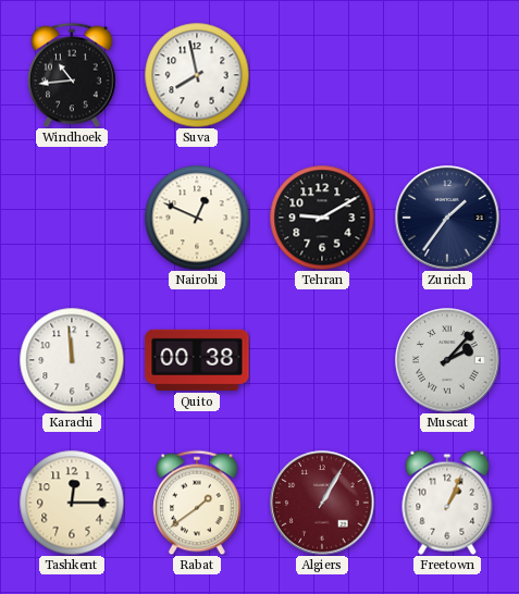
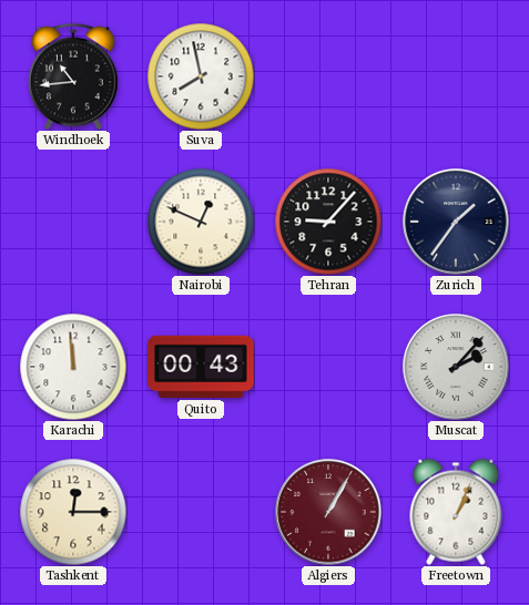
Tehran: 9:10 -> 9:07
Quito: 00:38 -> 00:43
Rabat: 1:39 -> none
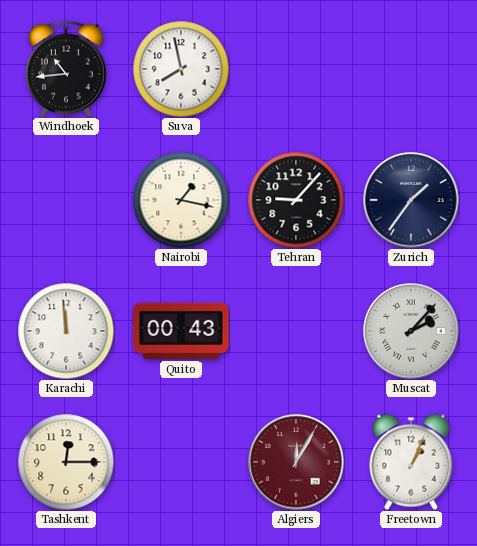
Nairobi: 12:49 -> 1:17
Algiers: 1:05 -> 12:05
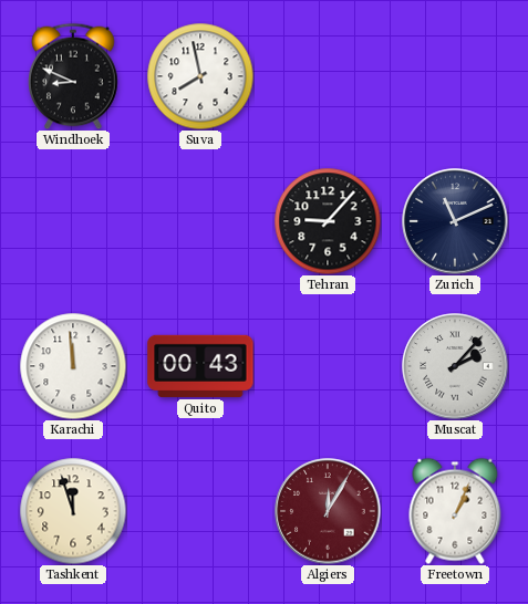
Windhoek: 10:44 -> 8:49
Nairobi: 1:17 -> none
Zurich: 1:36 -> 11:11
Tashkent: 12:15 -> 11:57
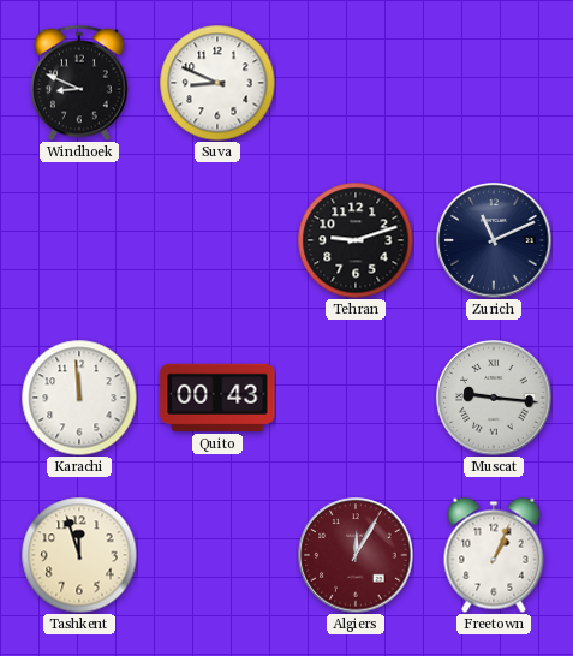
Suva: 7:58 -> 8:49
Tehran: 9:07 -> 9:12
Muscat: 2:07 -> 9:16
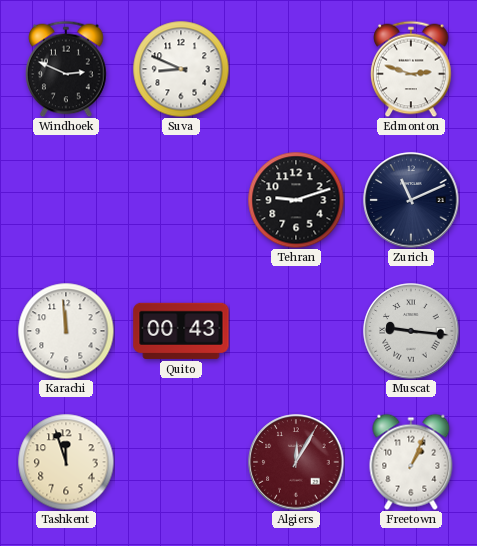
Windhoek: 8:49 -> 2:49
Edmonton: none -> 2:48
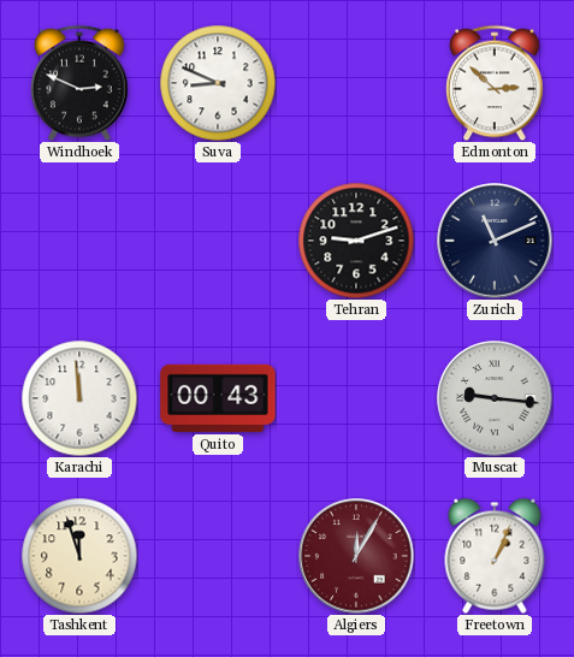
Edmonton: 2:48 -> 2:52
